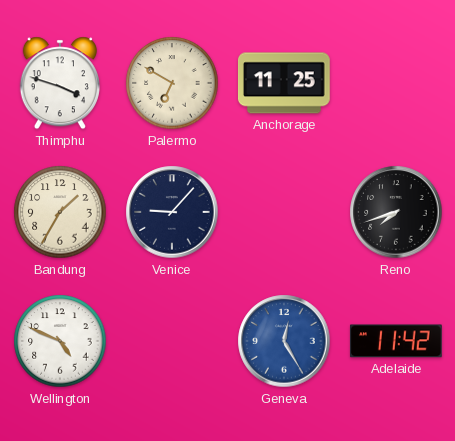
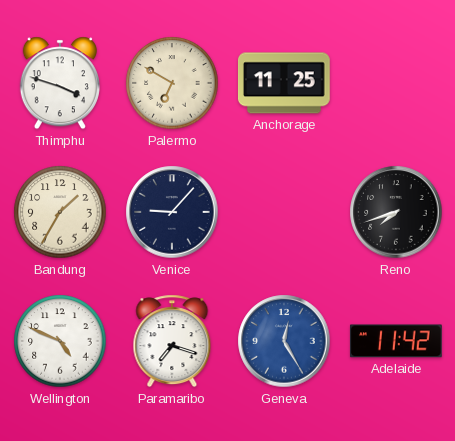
Paramaribo: none -> 7:18
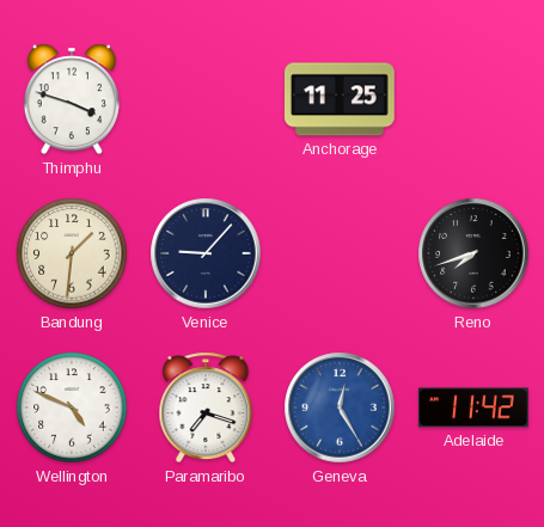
Palermo: 6:50 -> none
Bandung: 1:35 -> 1:31
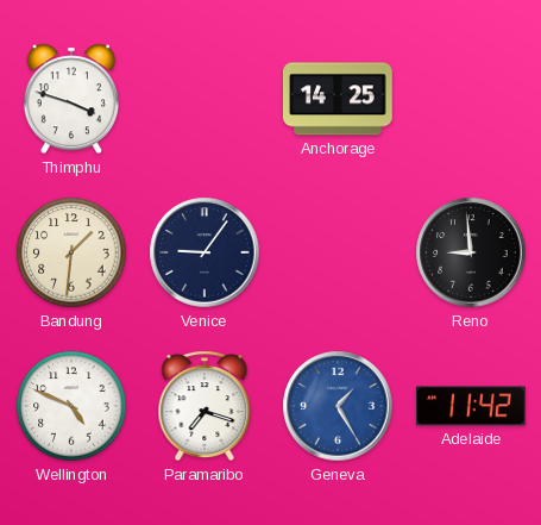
Anchorage: 11:25 -> 14:25
Venice: 9:07 -> 9:06
Reno: 7:42 -> 8:59
Geneva: 12:25 -> 1:25
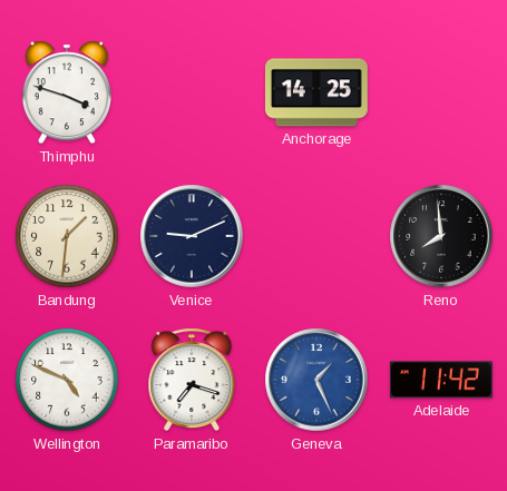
Venice: 9:06 -> 9:11
Reno: 8:59 -> 7:59
Geneva: 1:25 -> 1:26
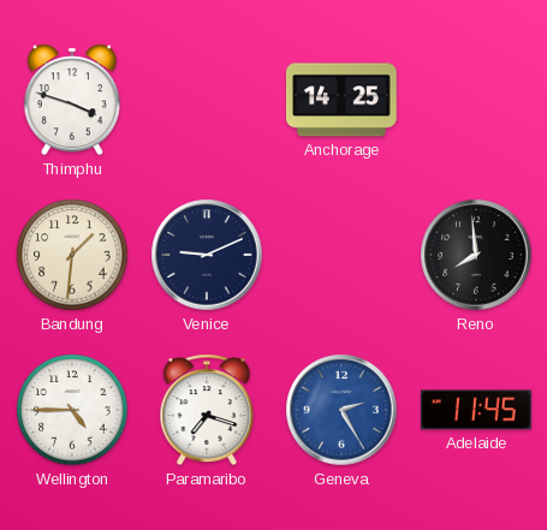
Wellington: 4:49 -> 4:45
Geneva: 1:26 -> 2:25
Adelaide: 11:42 -> 11:45
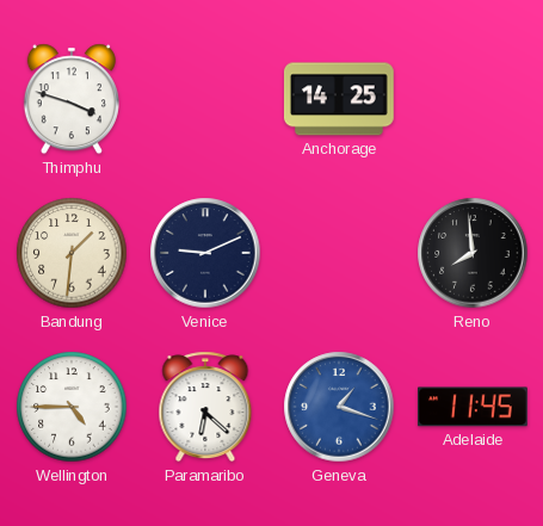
Paramaribo: 7:18 -> 6:22
Geneva: 2:25 -> 1:18
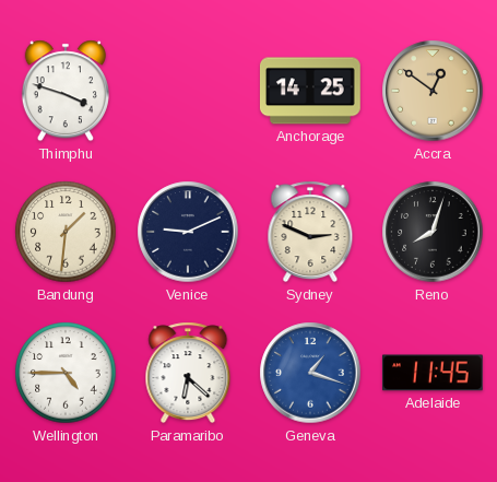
Accra: none -> 12:51
Sydney: none -> 2:49
Reno: 7:59 -> 8:03
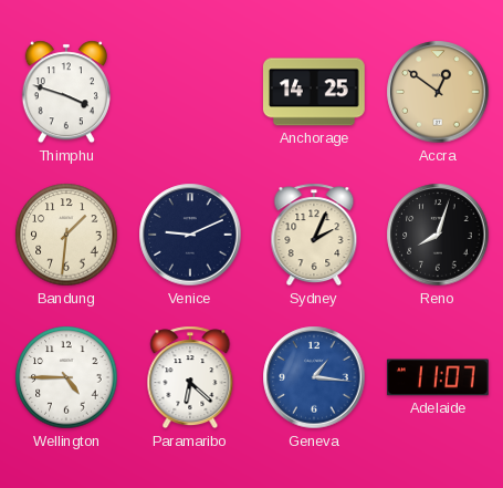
Sydney: 2:49 -> 2:04
Geneva: 1:18 -> 1:16
Adelaide: 11:45 -> 11:07
